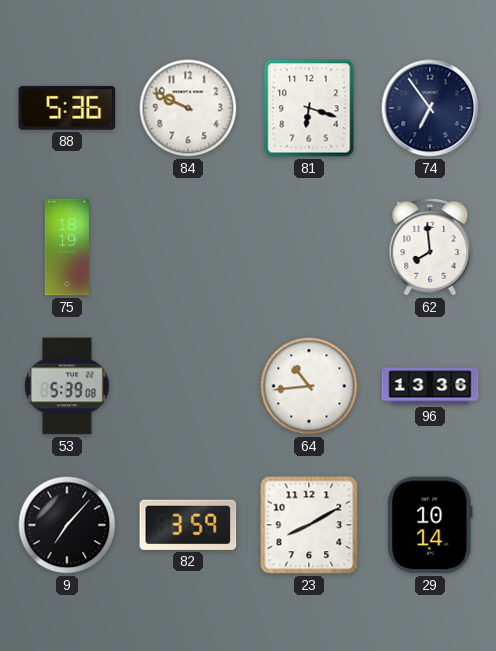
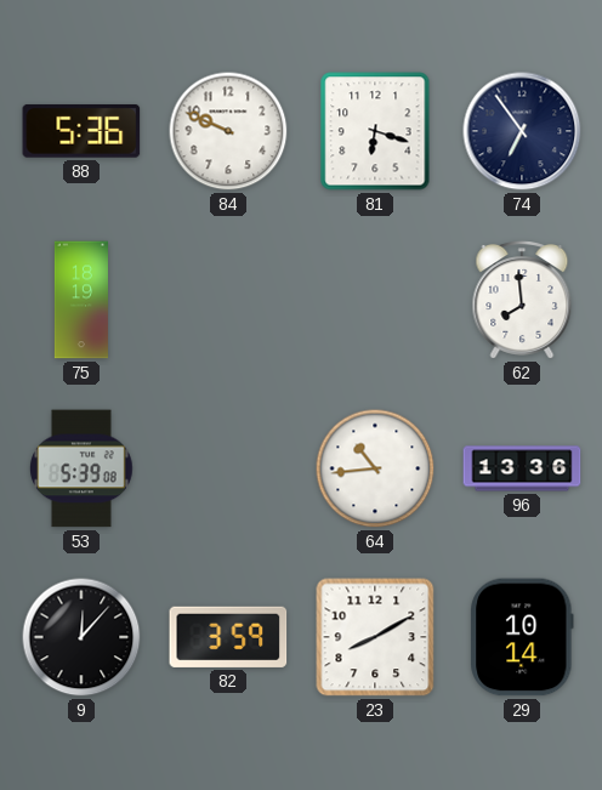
9: 7:07 -> 12:07
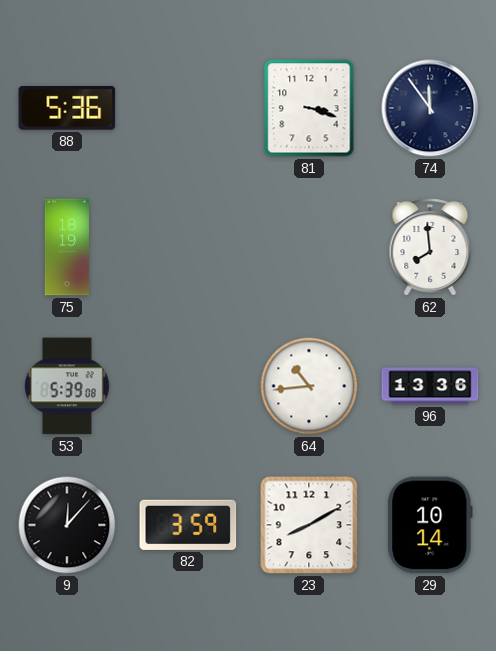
84: 9:49 -> none
81: 6:18 -> 3:18
74: 6:54 -> 11:54
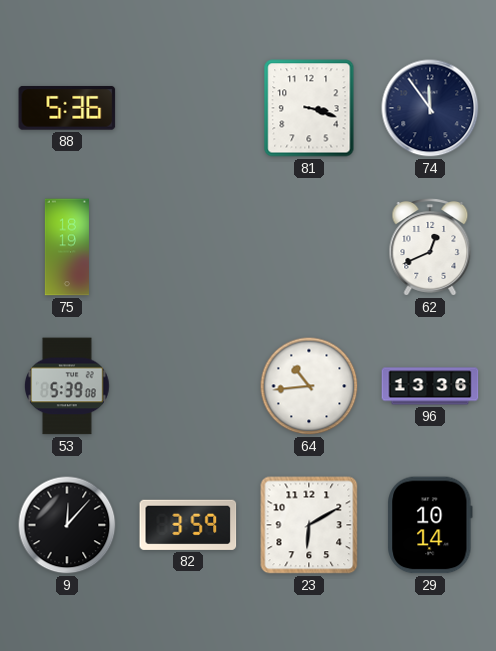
62: 7:59 -> 12:41
23: 8:10 -> 6:10
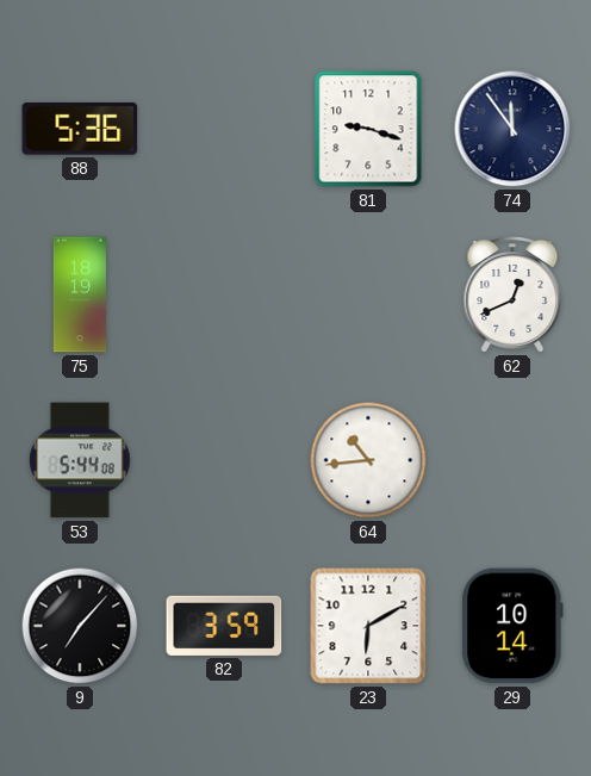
81: 3:18 -> 9:18
53: 5:39 -> 5:44
96: 13:36 -> none
9: 12:07 -> 7:07
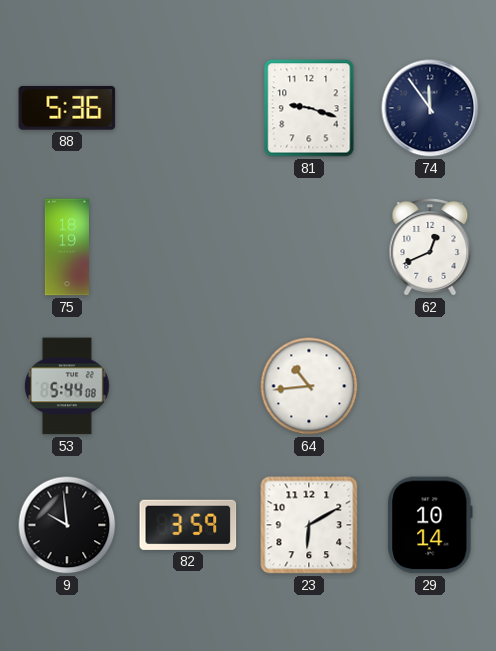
9: 7:07 -> 9:59
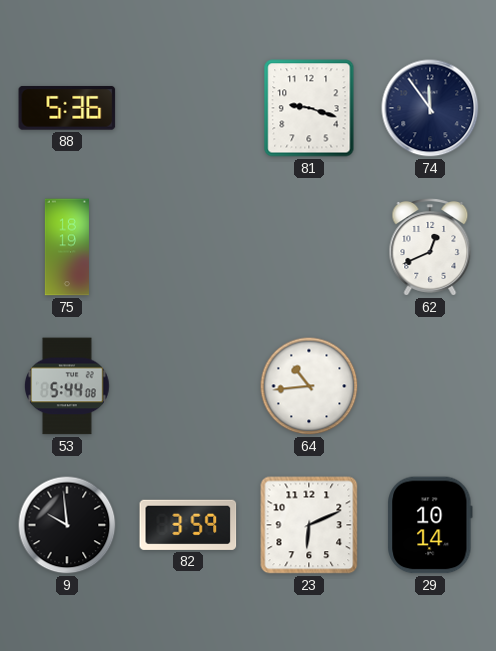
23: 6:10 -> 6:11
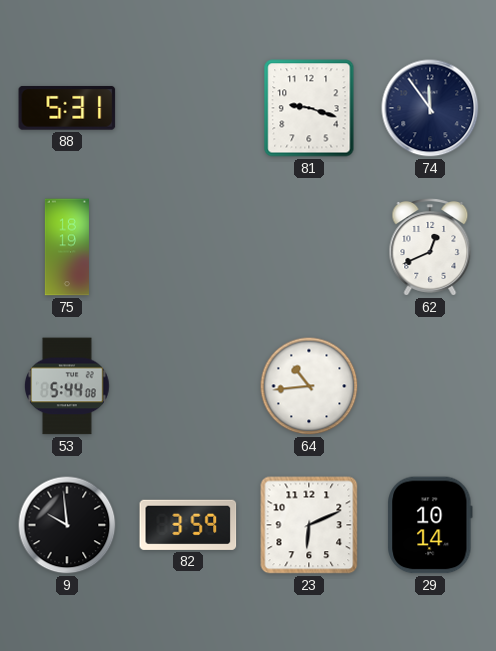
88: 5:36 -> 5:31
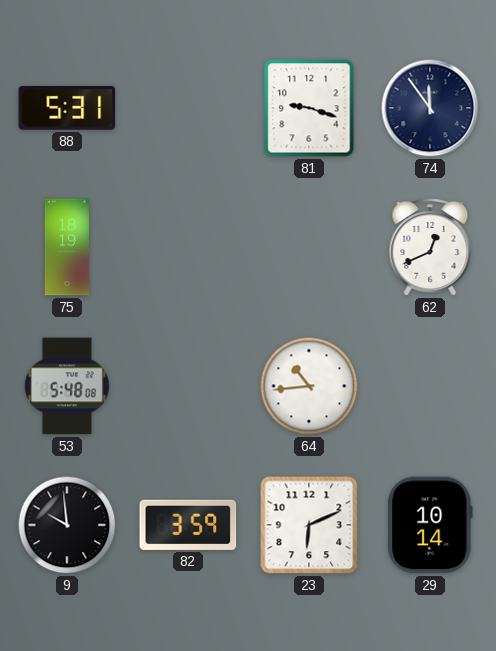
53: 5:44 -> 5:48
